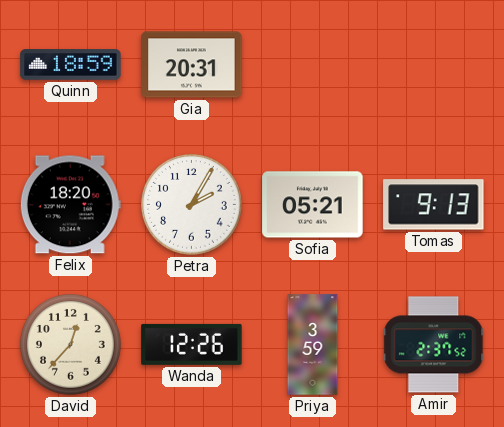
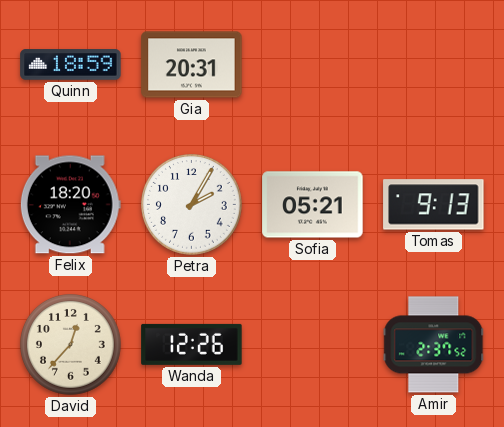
Priya: 3:59 -> none
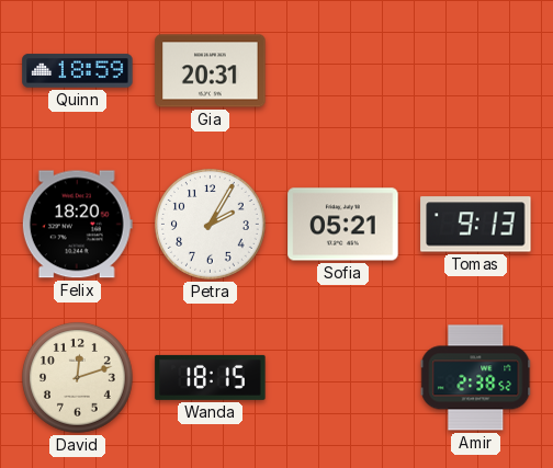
David: 12:37 -> 12:12
Wanda: 12:26 -> 18:15
Amir: 2:37 -> 2:38
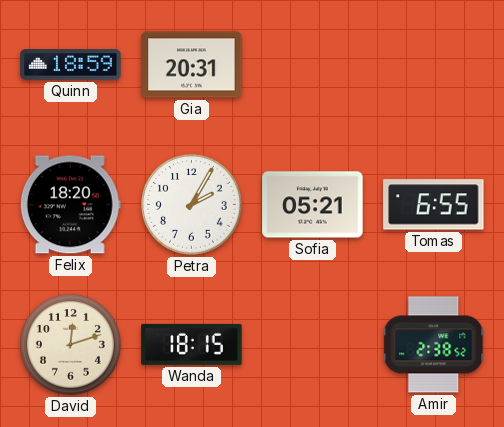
Tomas: 9:13 -> 6:55
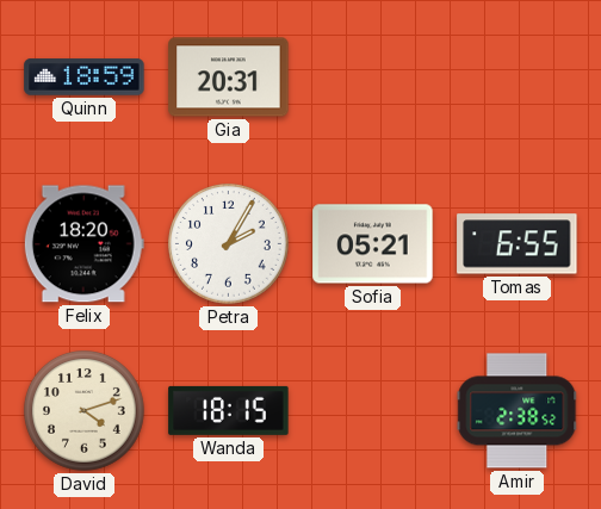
David: 12:12 -> 4:12
